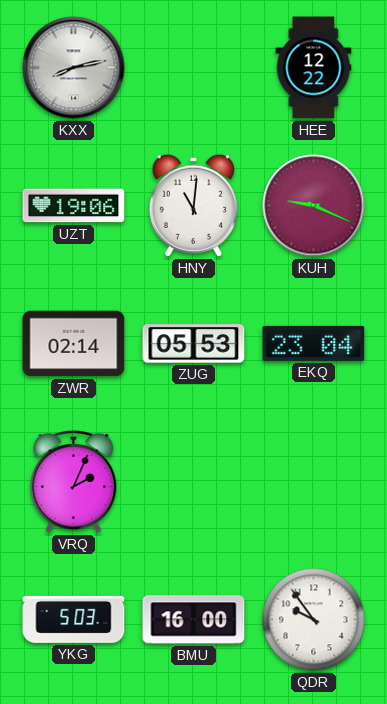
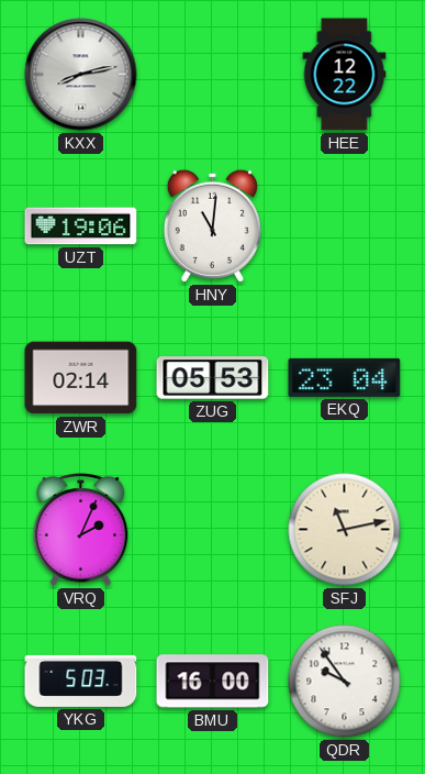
KUH: 9:19 -> none
SFJ: none -> 11:13
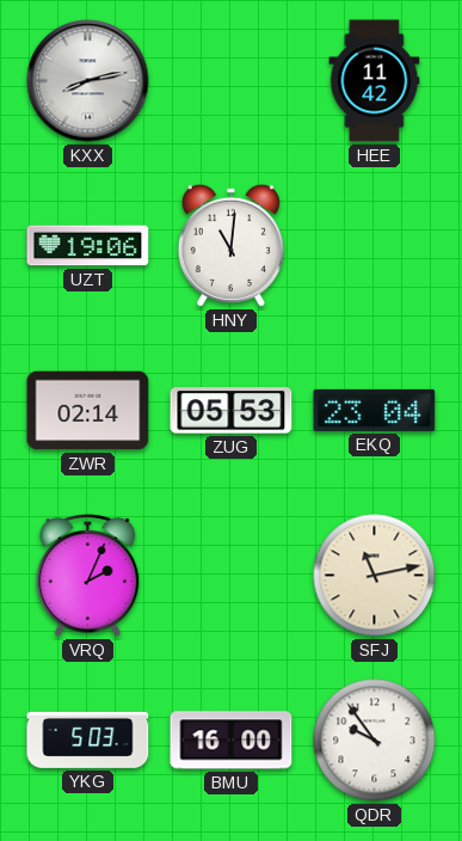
HEE: 12:22 -> 11:42
